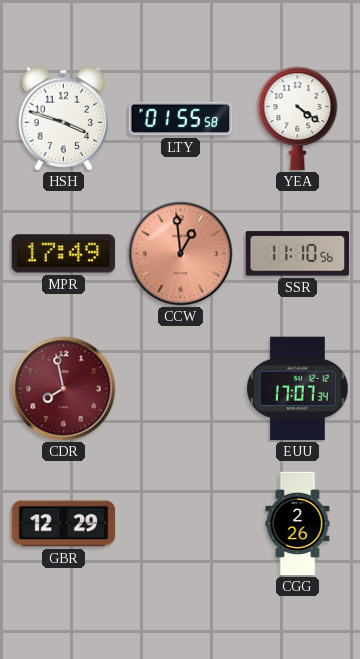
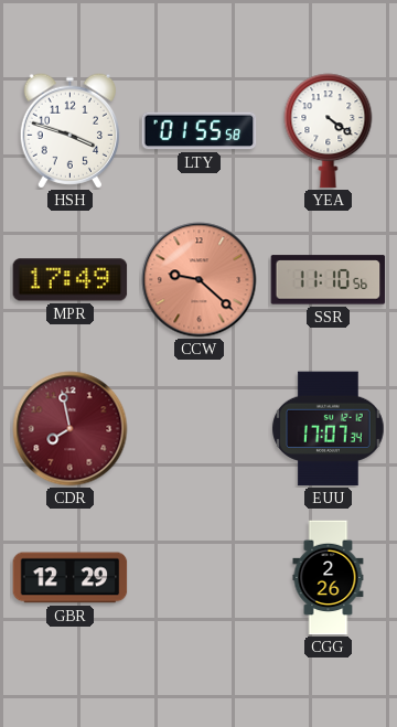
CCW: 12:59 -> 9:22
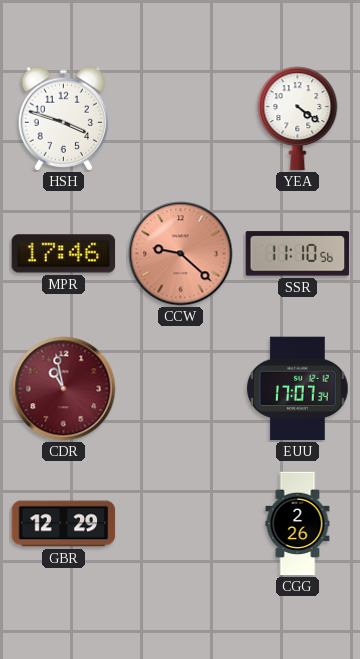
LTY: 01:55 -> none
MPR: 17:49 -> 17:46
CDR: 7:58 -> 10:58
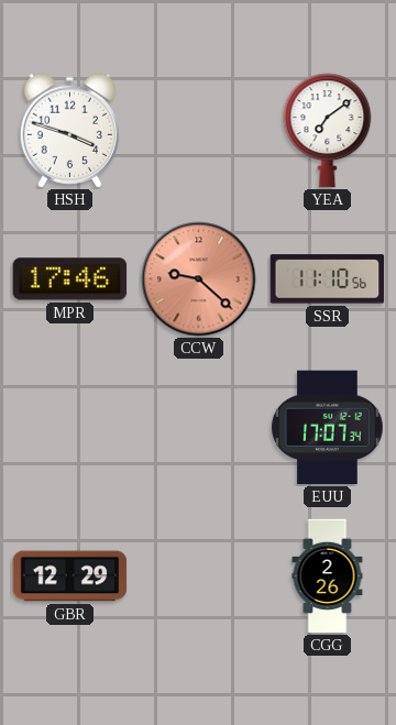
YEA: 4:21 -> 7:09
CDR: 10:58 -> none
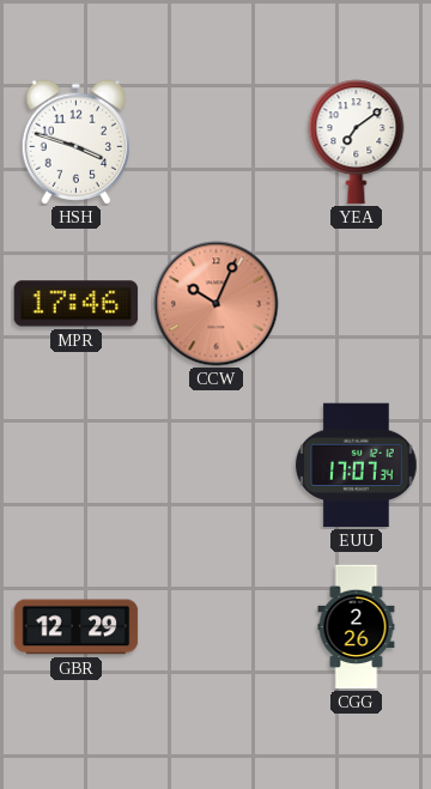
CCW: 9:22 -> 10:04
SSR: 11:10 -> none
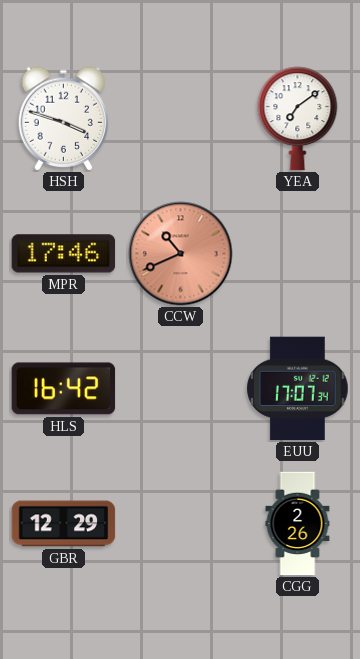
CCW: 10:04 -> 10:41
HLS: none -> 16:42
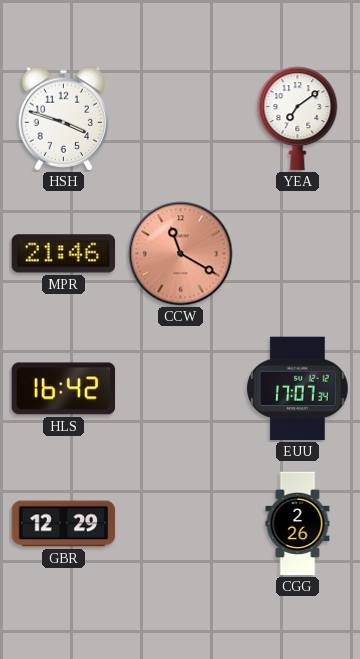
MPR: 17:46 -> 21:46
CCW: 10:41 -> 11:20
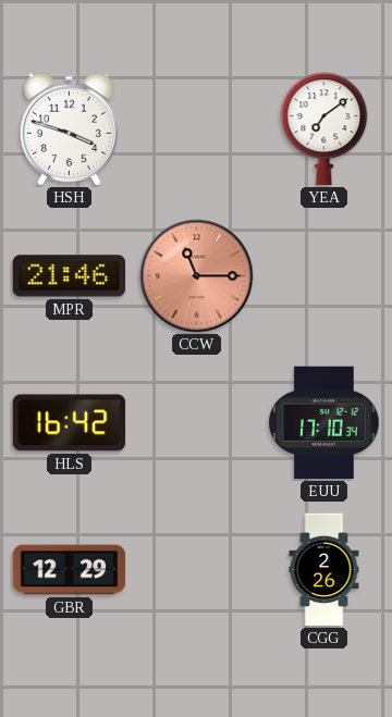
CCW: 11:20 -> 11:15
EUU: 17:07 -> 17:10
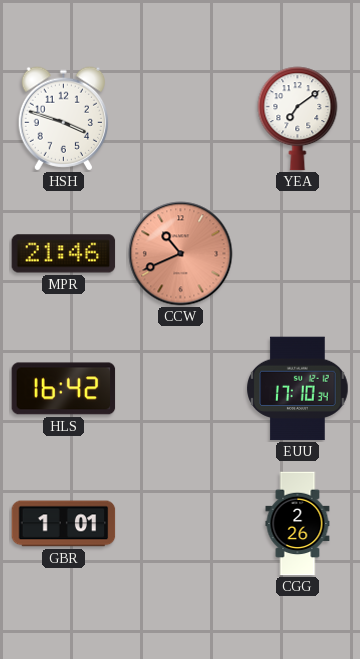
CCW: 11:15 -> 10:41
GBR: 12:29 -> 1:01
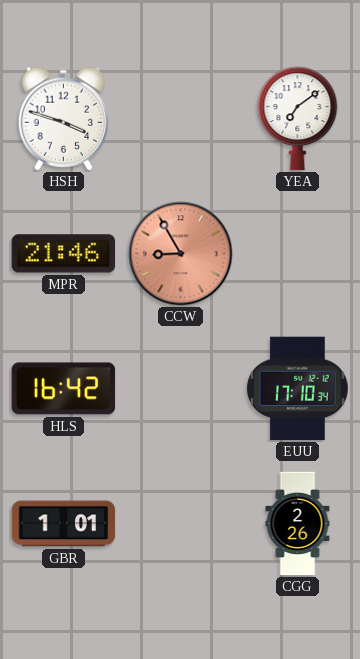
CCW: 10:41 -> 8:55
